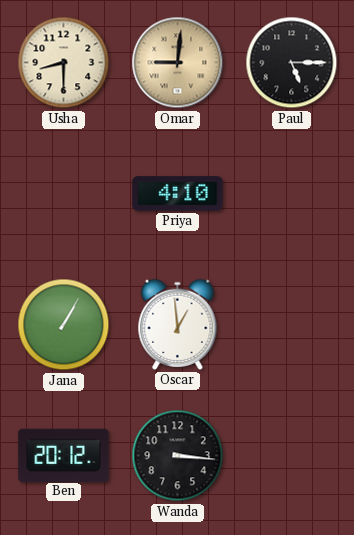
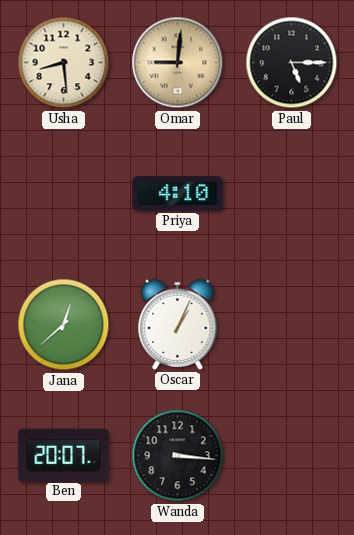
Usha: 8:30 -> 8:29
Jana: 1:05 -> 12:38
Oscar: 12:59 -> 1:04
Ben: 20:12 -> 20:07
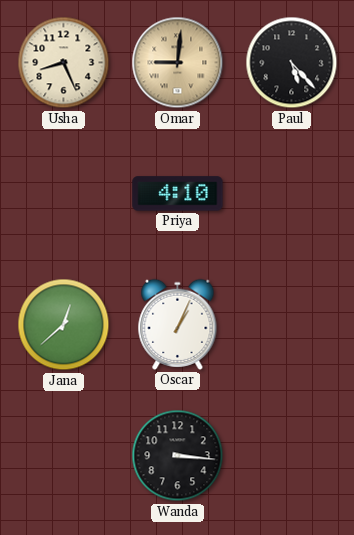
Usha: 8:29 -> 8:26
Paul: 5:15 -> 5:23
Ben: 20:07 -> none
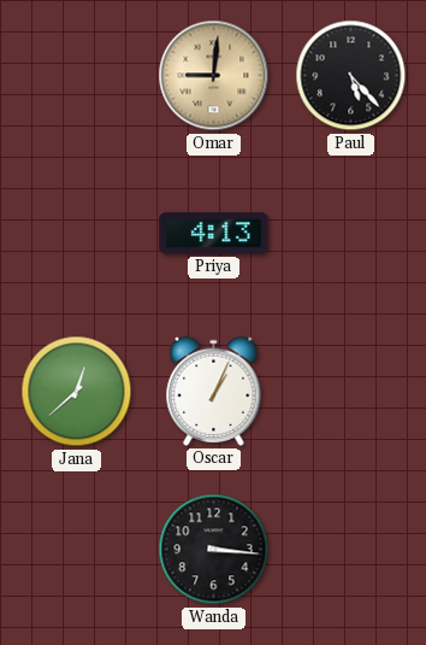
Usha: 8:26 -> none
Priya: 4:10 -> 4:13
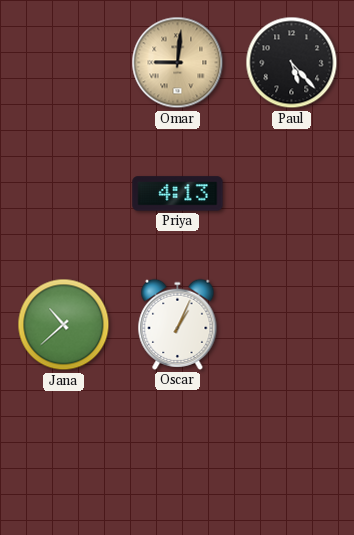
Jana: 12:38 -> 10:38
Wanda: 3:16 -> none
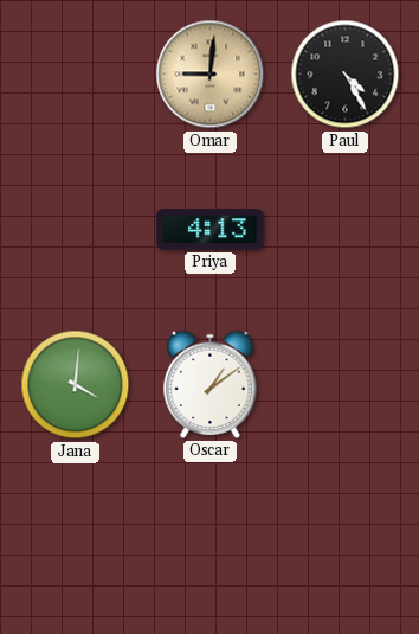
Paul: 5:23 -> 4:25
Jana: 10:38 -> 4:01
Oscar: 1:04 -> 1:09
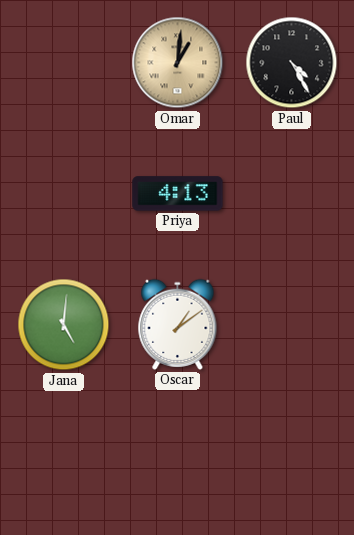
Omar: 9:01 -> 1:01
Jana: 4:01 -> 5:01
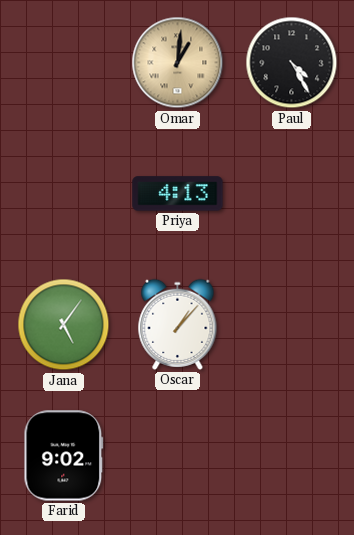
Jana: 5:01 -> 5:06
Oscar: 1:09 -> 1:07
Farid: none -> 9:02
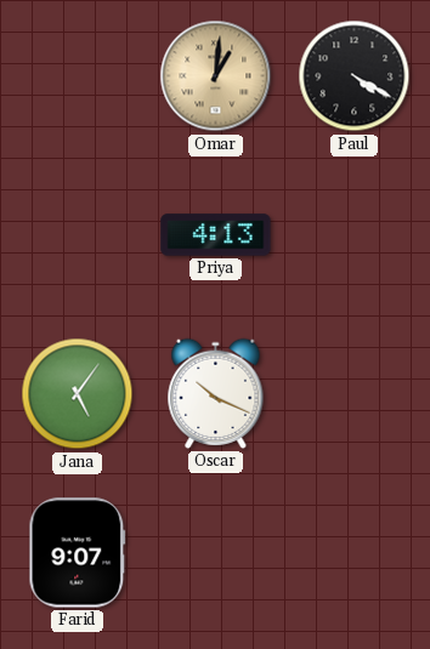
Paul: 4:25 -> 4:20
Oscar: 1:07 -> 10:19
Farid: 9:02 -> 9:07
